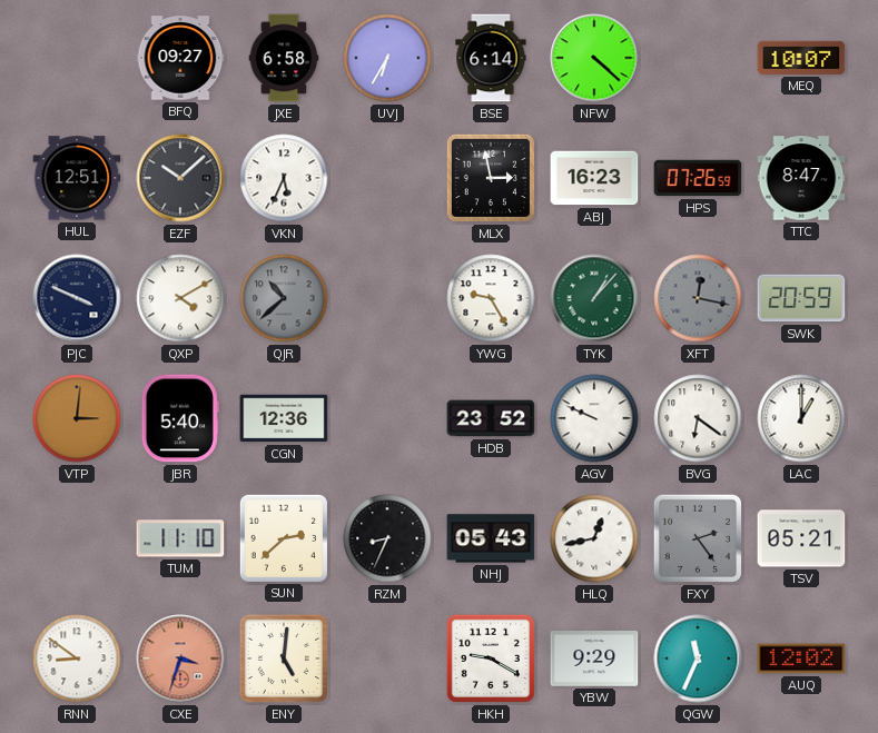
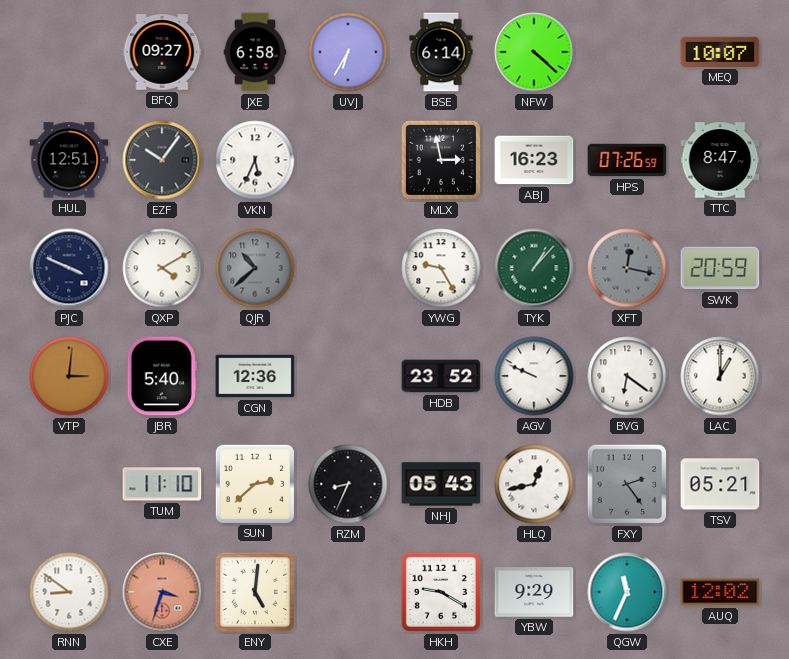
EZF: 10:08 -> 10:06
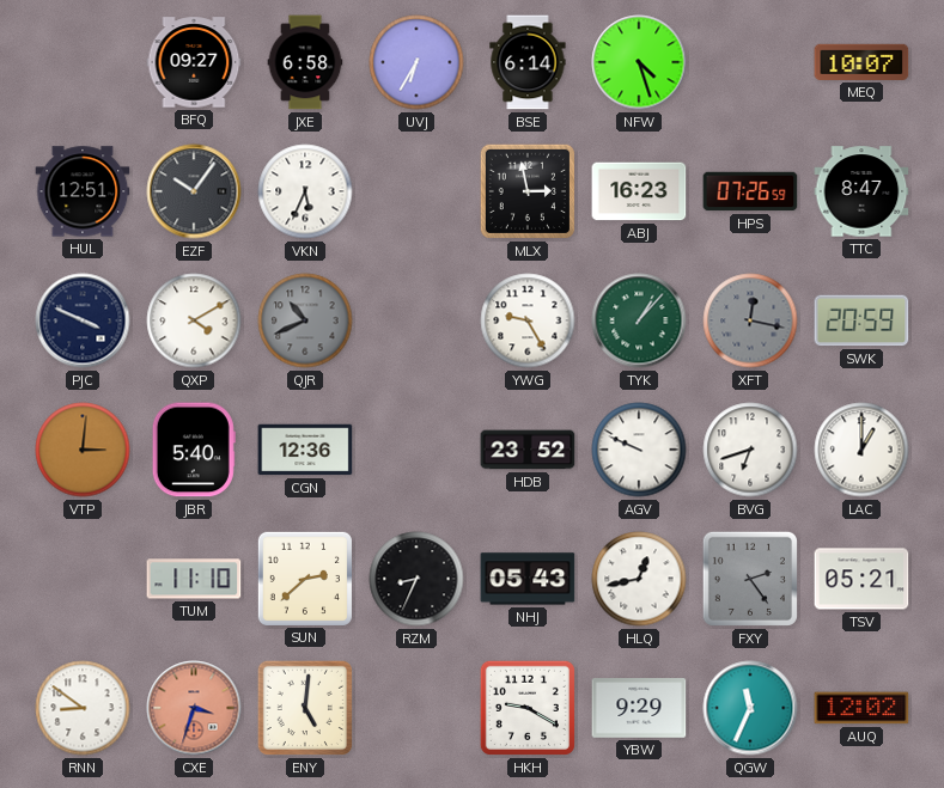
NFW: 4:22 -> 4:27
QJR: 10:38 -> 10:41
BVG: 6:21 -> 6:42
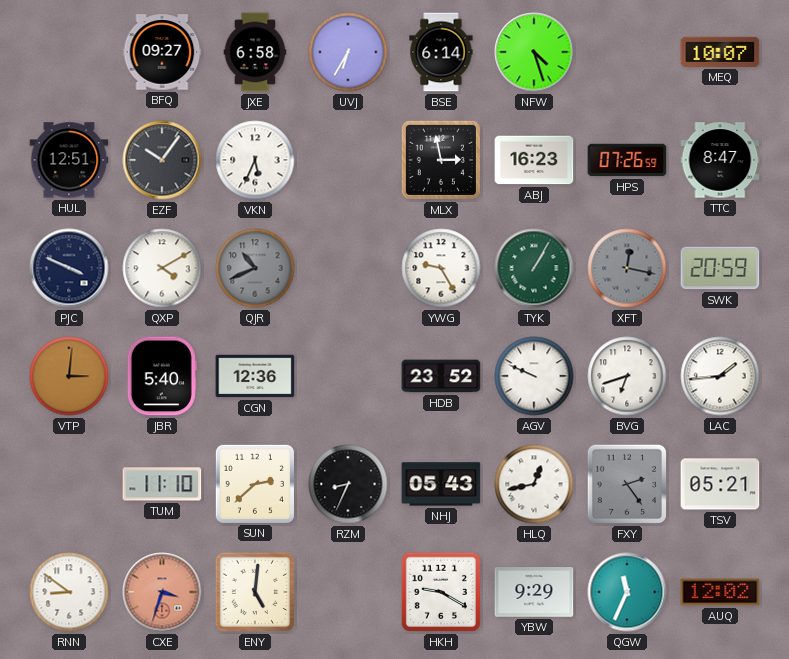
TYK: 1:07 -> 1:05
LAC: 1:00 -> 1:44
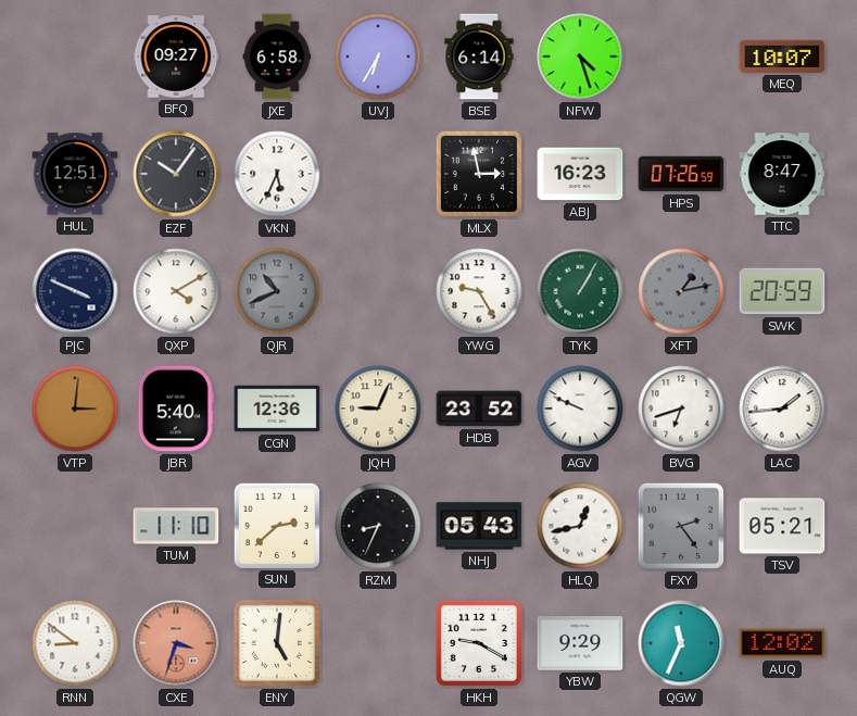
XFT: 12:17 -> 1:13
JQH: none -> 9:04
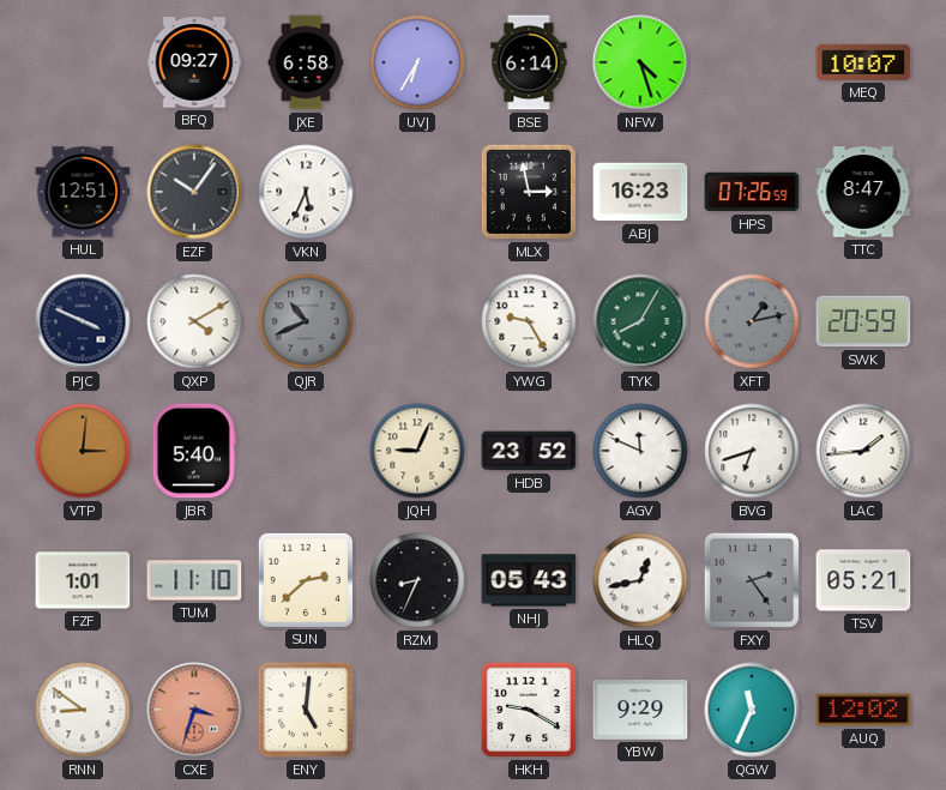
TYK: 1:05 -> 8:05
CGN: 12:36 -> none
AGV: 9:49 -> 11:49
FZF: none -> 1:01
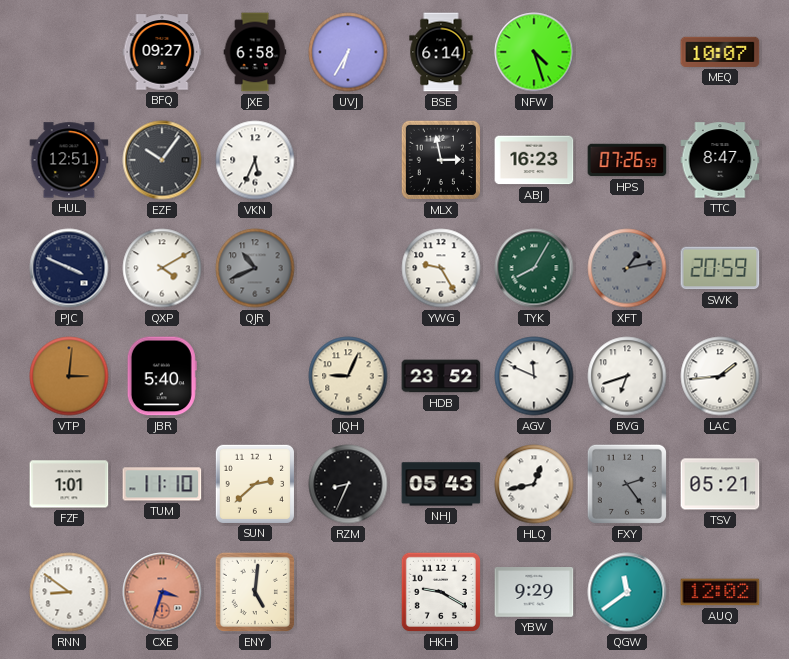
QGW: 11:34 -> 11:39
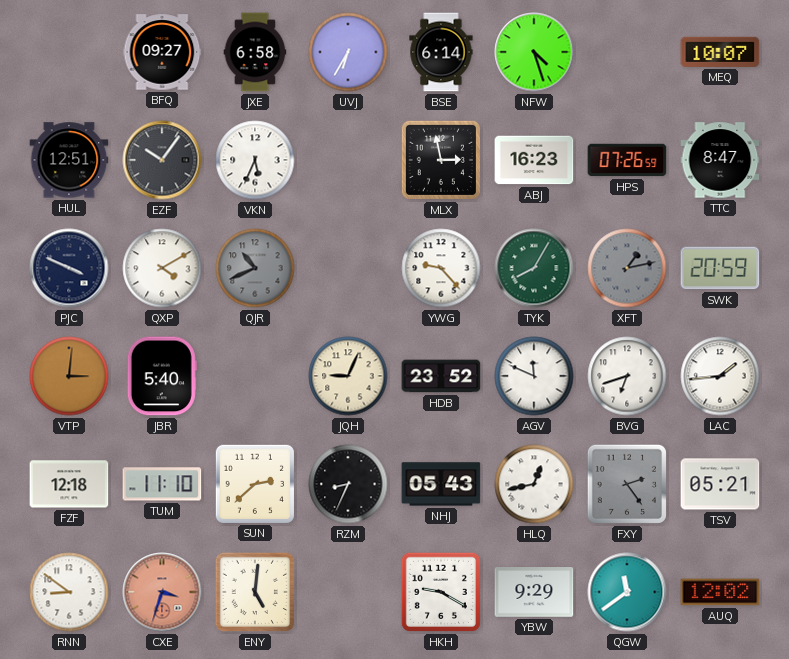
YWG: 9:25 -> 9:23
FZF: 1:01 -> 12:18
